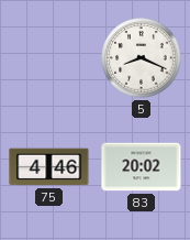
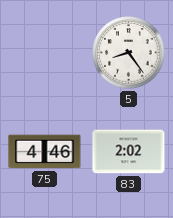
5: 8:19 -> 8:24
83: 20:02 -> 2:02
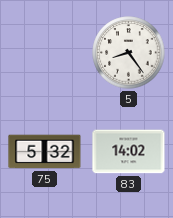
75: 4:46 -> 5:32
83: 2:02 -> 14:02
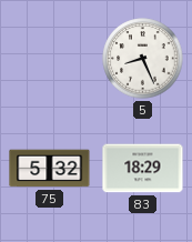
5: 8:24 -> 8:26
83: 14:02 -> 18:29
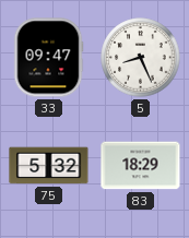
33: none -> 09:47
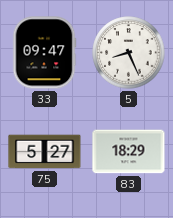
75: 5:32 -> 5:27
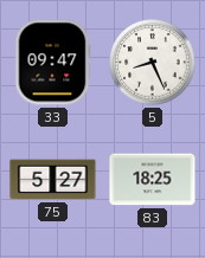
83: 18:29 -> 18:25
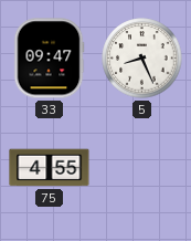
75: 5:27 -> 4:55
83: 18:25 -> none
